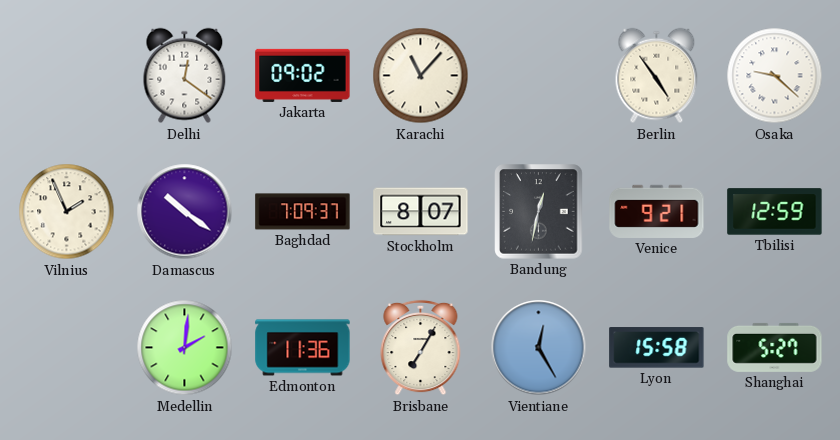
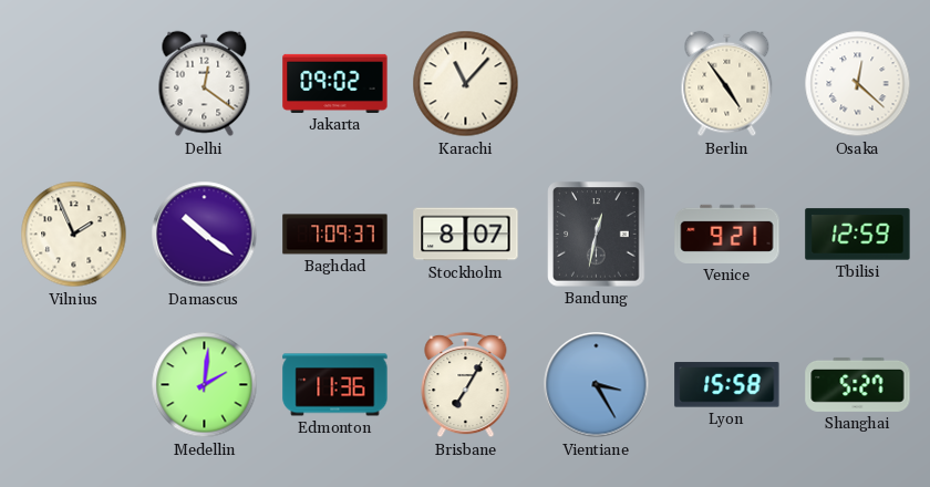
Osaka: 9:22 -> 12:22
Vientiane: 12:25 -> 3:25
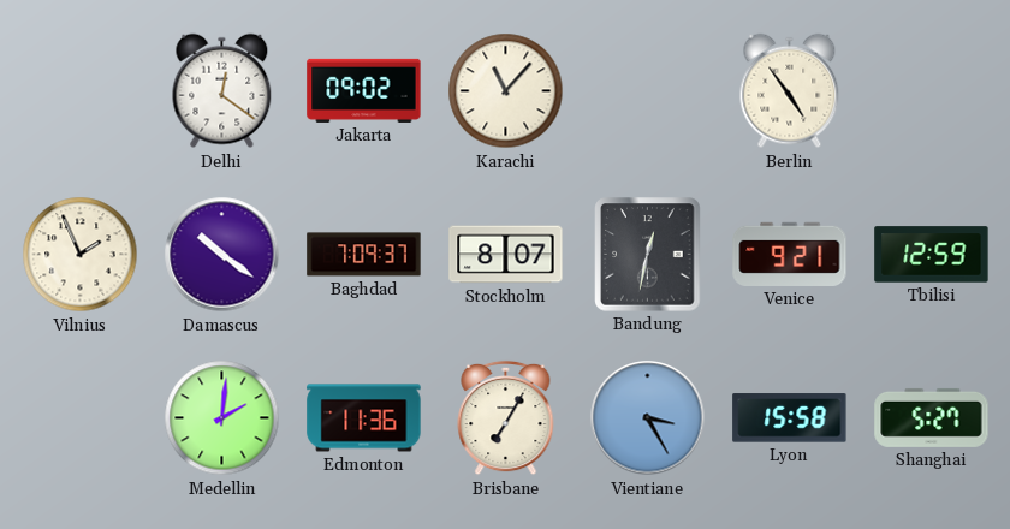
Osaka: 12:22 -> none
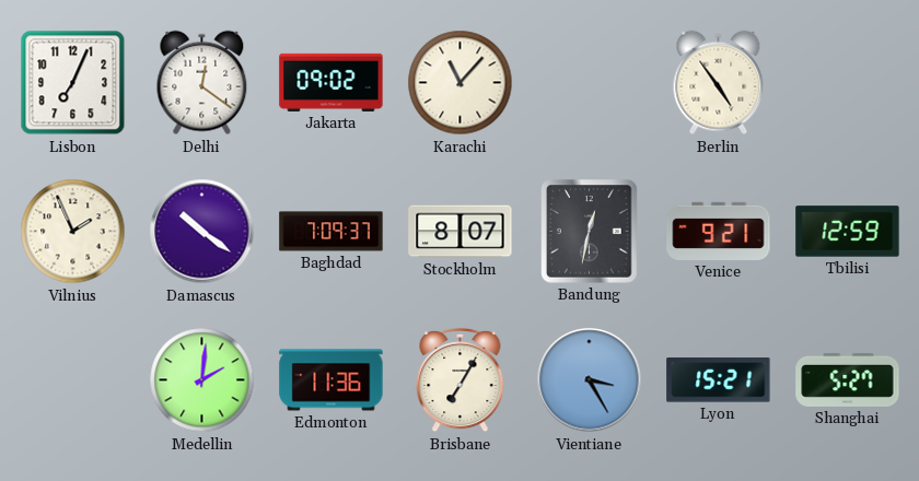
Lisbon: none -> 7:04
Lyon: 15:58 -> 15:21
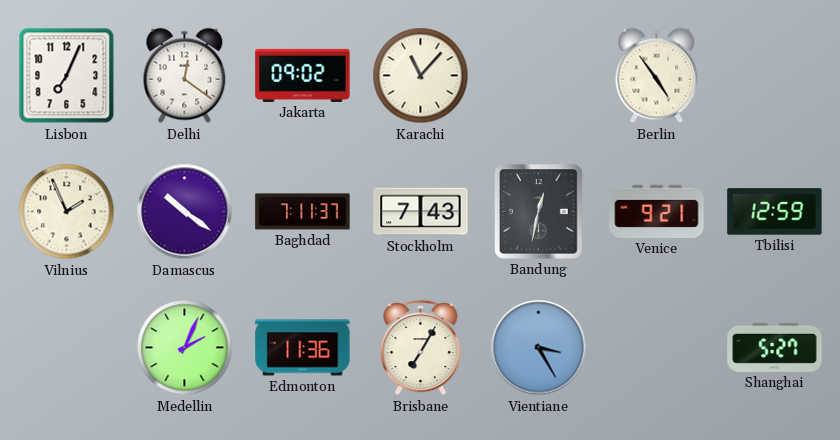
Baghdad: 7:09 -> 7:11
Stockholm: 8:07 -> 7:43
Medellin: 2:01 -> 2:04
Lyon: 15:21 -> none
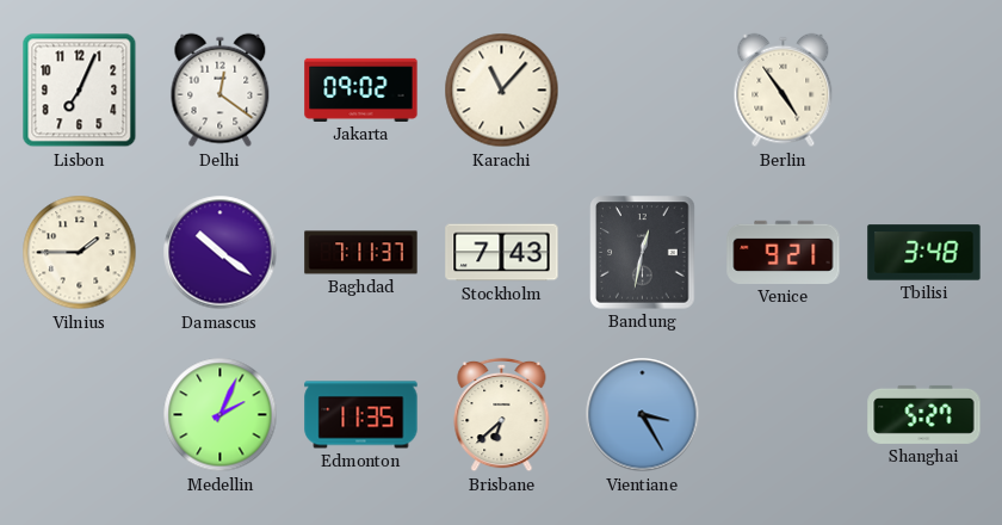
Vilnius: 1:56 -> 1:45
Tbilisi: 12:59 -> 3:48
Edmonton: 11:36 -> 11:35
Brisbane: 7:05 -> 6:38
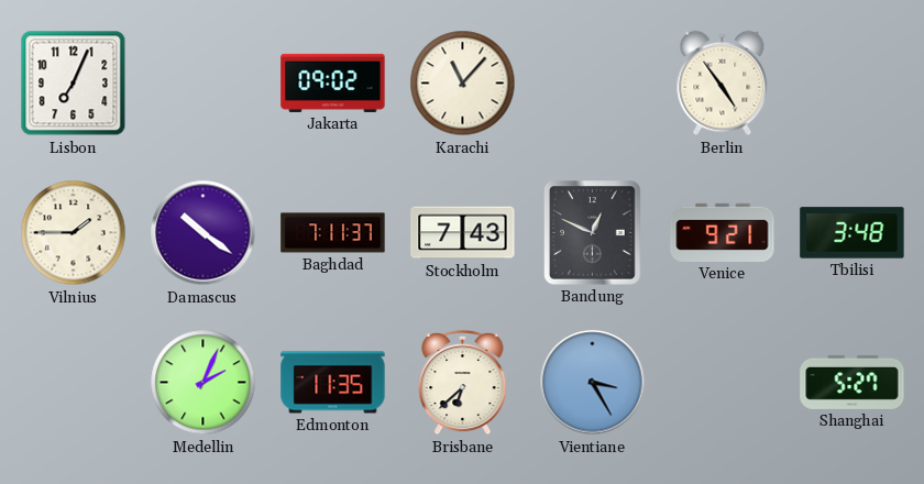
Delhi: 12:21 -> none
Bandung: 12:32 -> 12:49
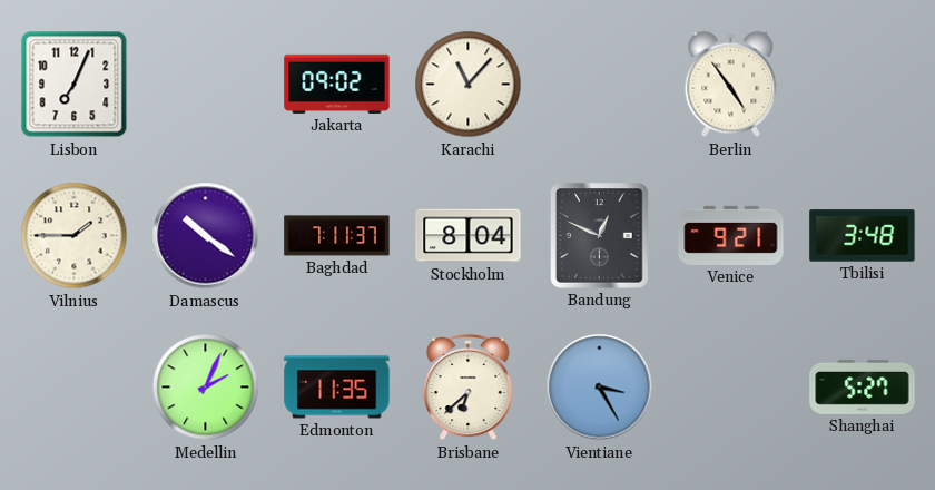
Stockholm: 7:43 -> 8:04
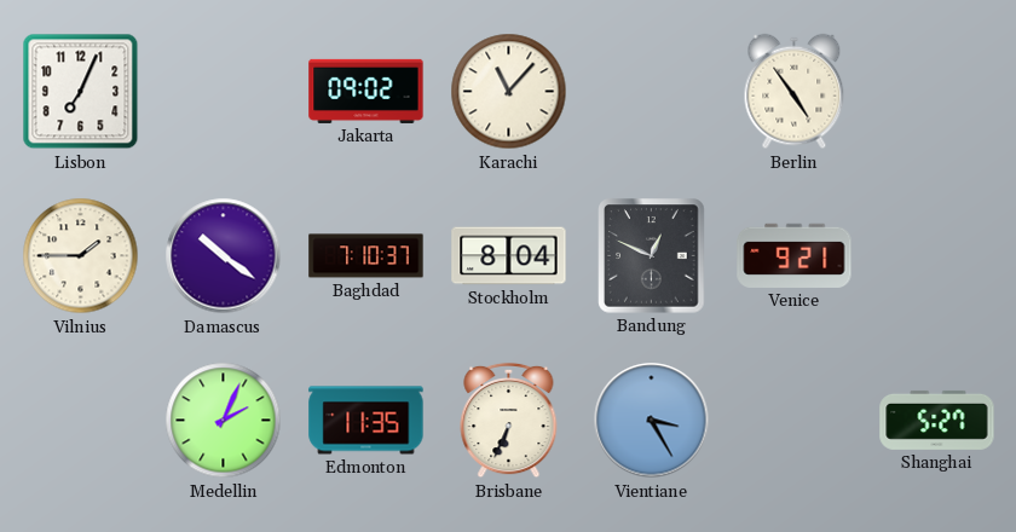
Baghdad: 7:11 -> 7:10
Tbilisi: 3:48 -> none
Brisbane: 6:38 -> 6:34
